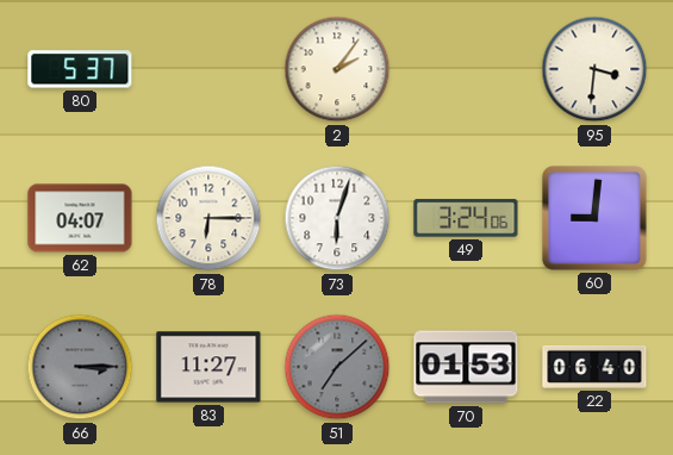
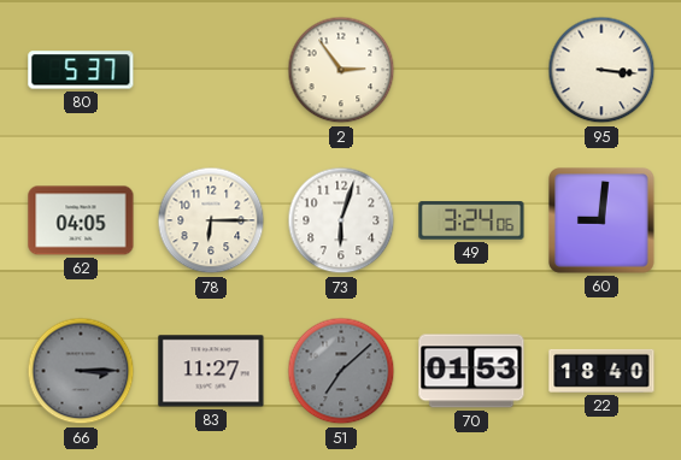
2: 2:06 -> 2:54
95: 3:31 -> 3:16
62: 04:07 -> 04:05
22: 06:40 -> 18:40
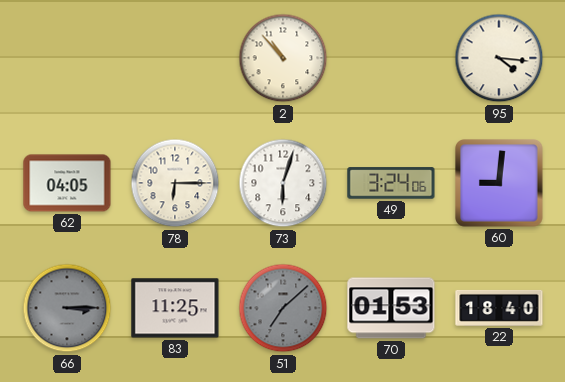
80: 5:37 -> none
2: 2:54 -> 10:53
95: 3:16 -> 4:16
83: 11:27 -> 11:25
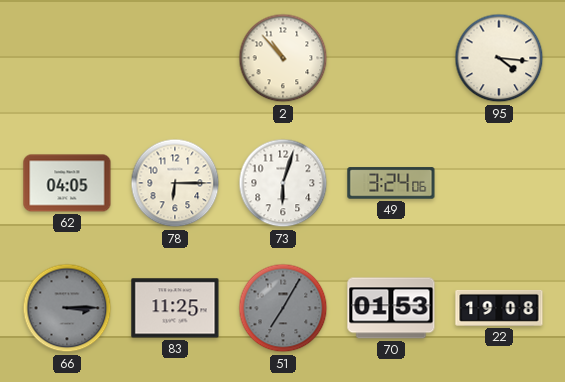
60: 9:01 -> none
51: 7:08 -> 7:05
22: 18:40 -> 19:08
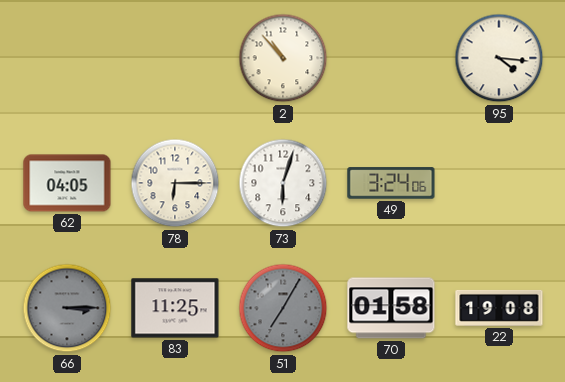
70: 01:53 -> 01:58
